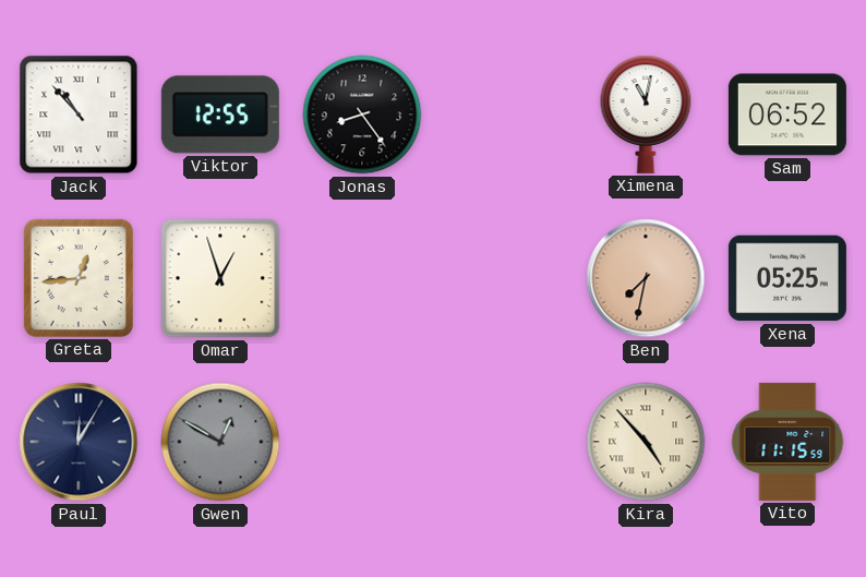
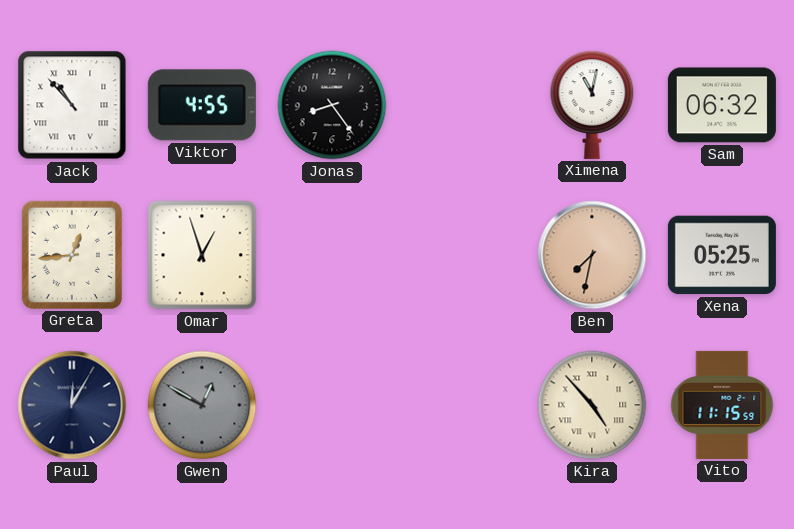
Viktor: 12:55 -> 4:55
Sam: 06:52 -> 06:32
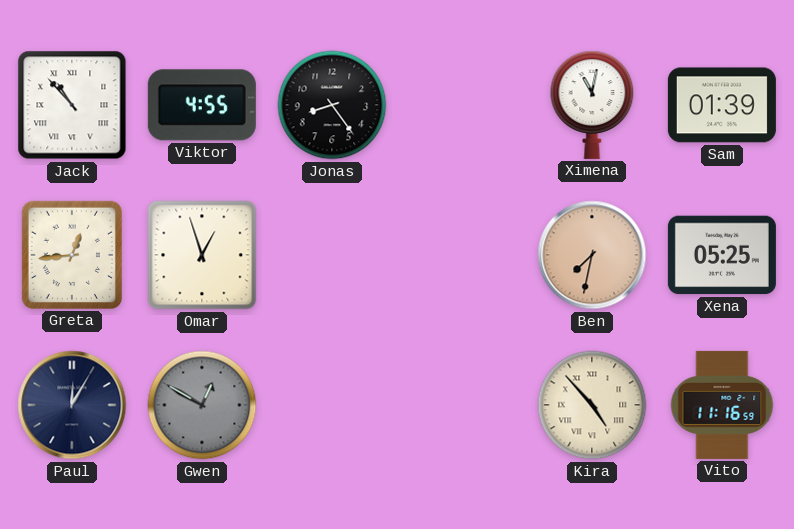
Sam: 06:32 -> 01:39
Vito: 11:15 -> 11:16
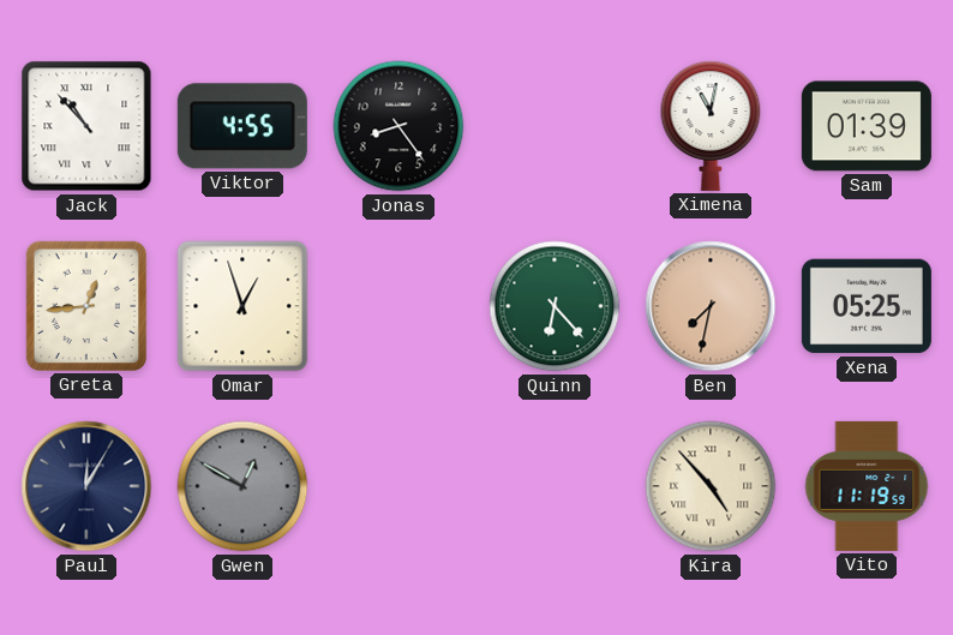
Quinn: none -> 6:23
Vito: 11:16 -> 11:19
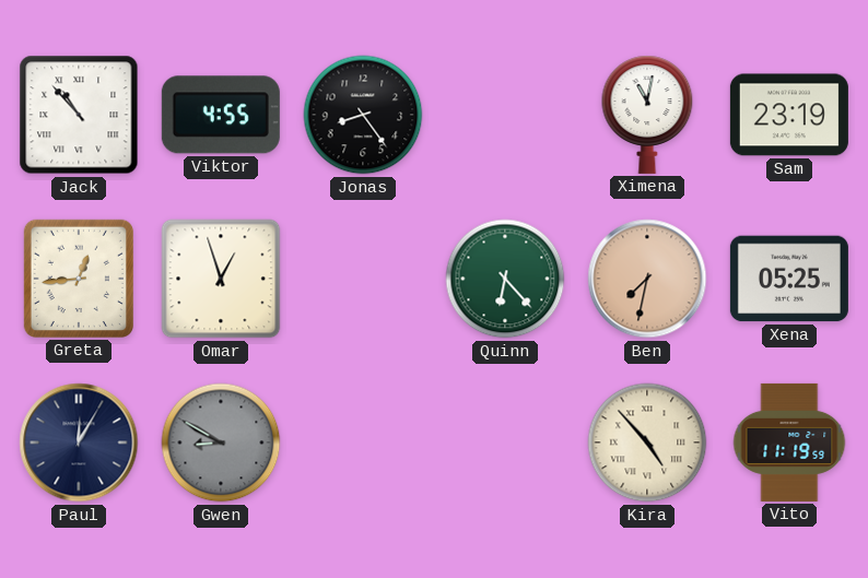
Sam: 01:39 -> 23:19
Gwen: 12:50 -> 8:50
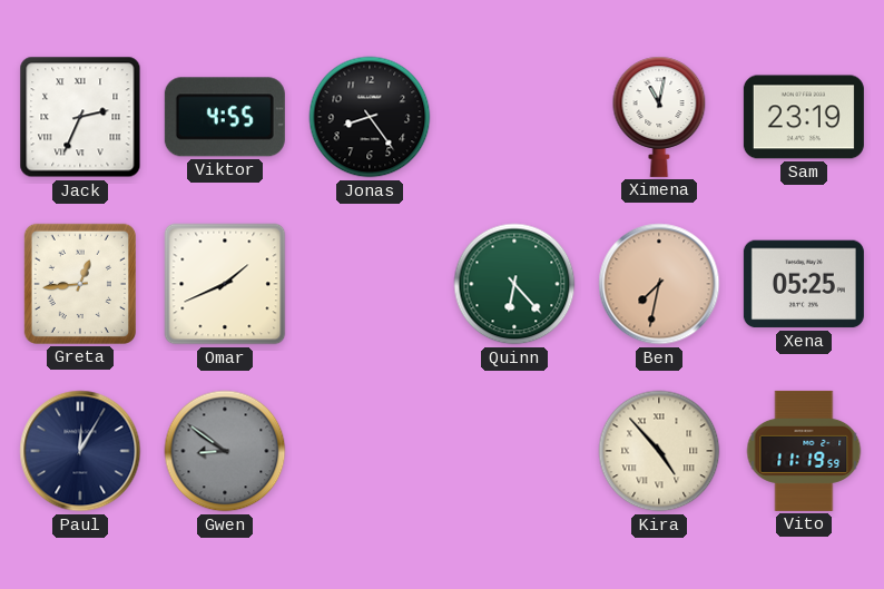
Jack: 10:53 -> 2:34
Omar: 12:57 -> 1:41
Gwen: 8:50 -> 8:51
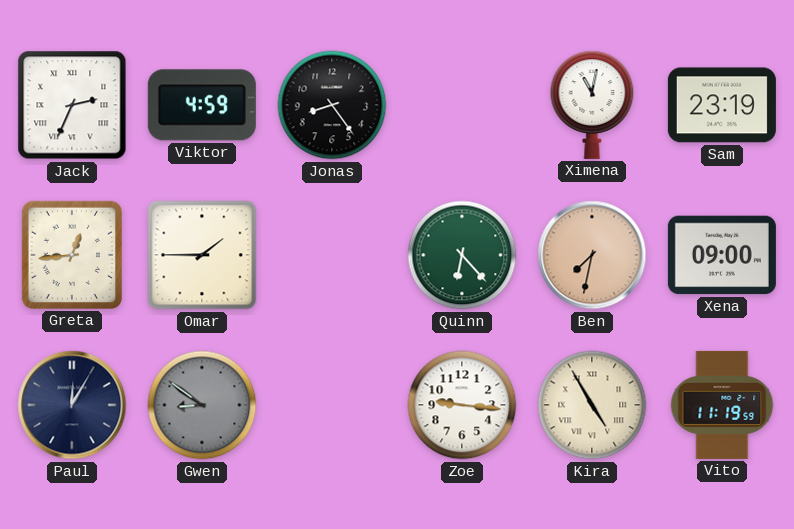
Viktor: 4:55 -> 4:59
Omar: 1:41 -> 1:45
Xena: 05:25 -> 09:00
Zoe: none -> 9:16
Kira: 4:53 -> 4:55
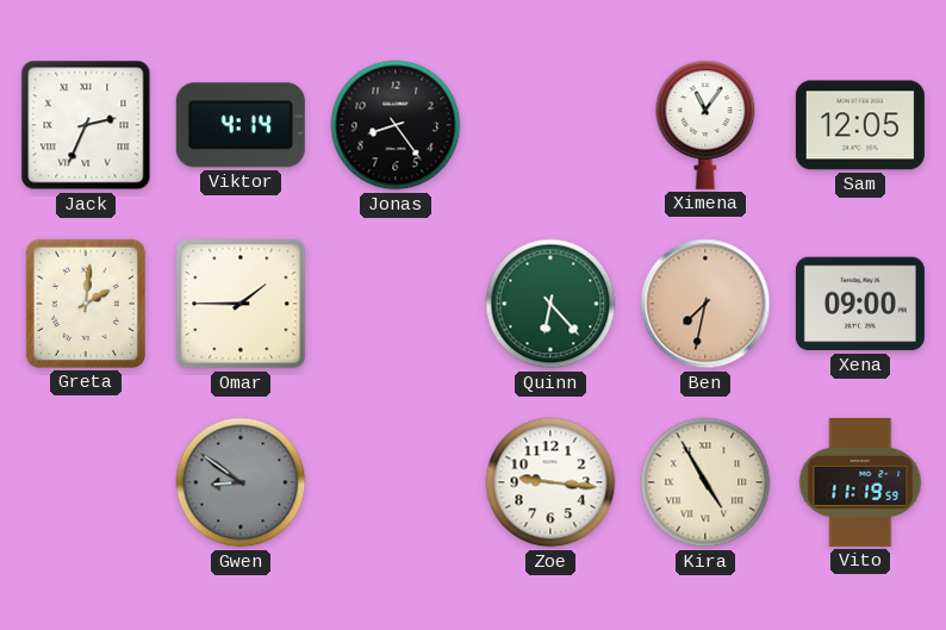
Viktor: 4:59 -> 4:14
Ximena: 11:02 -> 11:06
Sam: 23:19 -> 12:05
Greta: 12:44 -> 2:01
Paul: 12:05 -> none
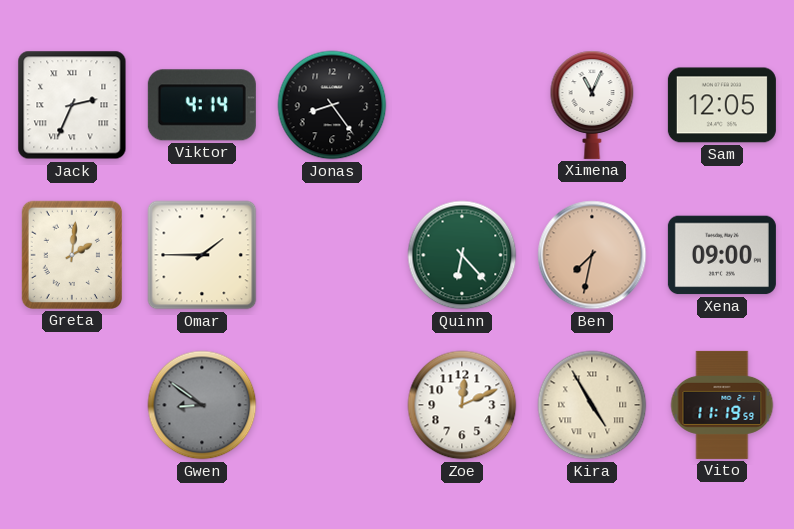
Ximena: 11:06 -> 11:04
Zoe: 9:16 -> 12:11
